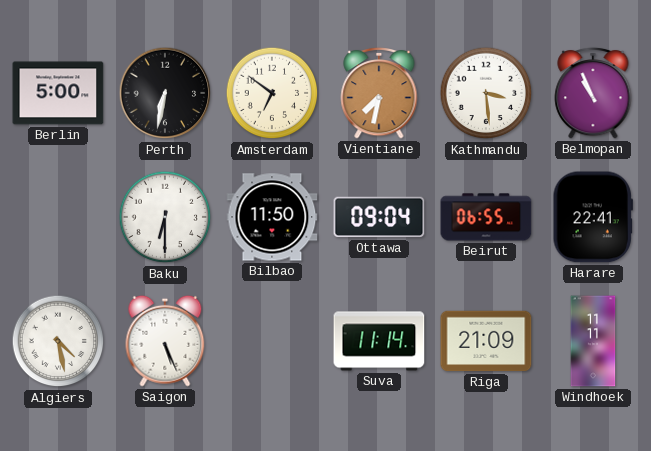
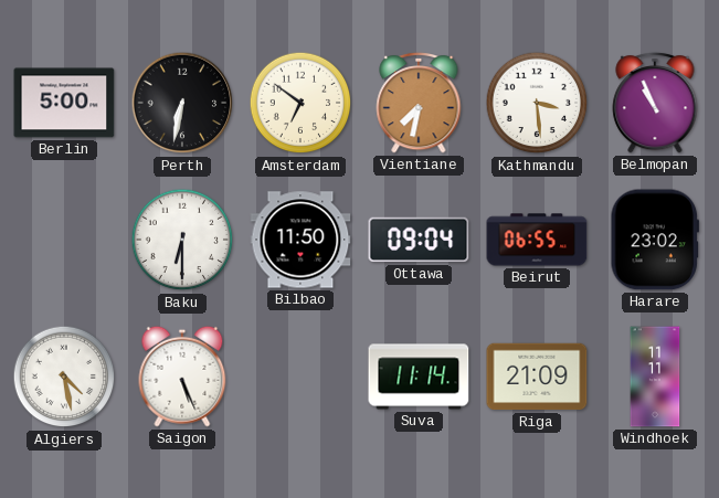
Harare: 22:41 -> 23:02
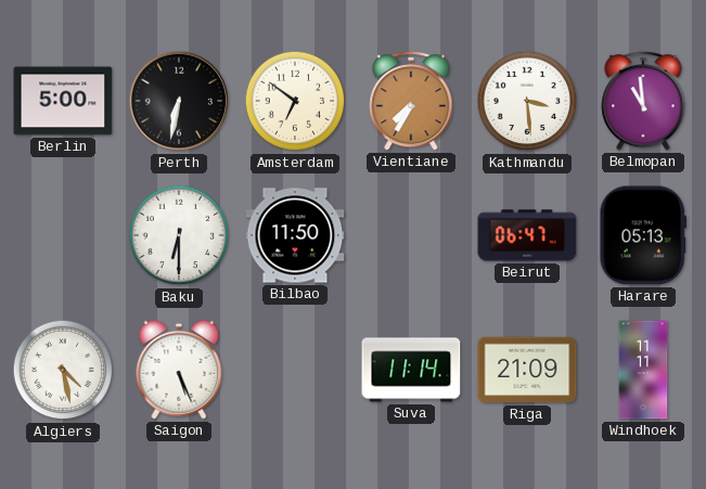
Vientiane: 7:32 -> 7:35
Belmopan: 10:56 -> 10:59
Ottawa: 09:04 -> none
Beirut: 06:55 -> 06:47
Harare: 23:02 -> 05:13
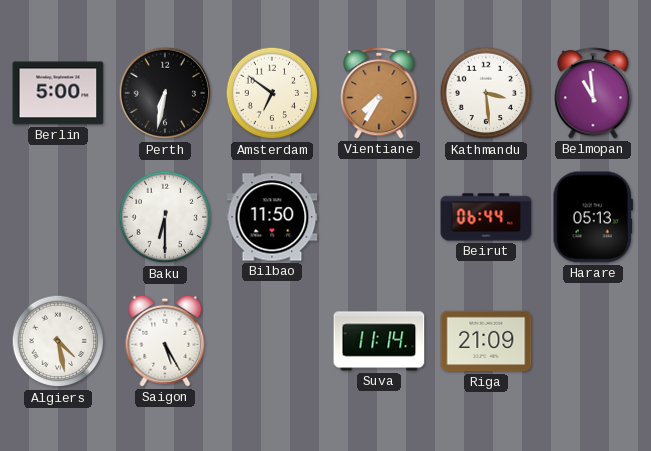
Beirut: 06:47 -> 06:44
Saigon: 5:26 -> 5:25
Windhoek: 11:11 -> none
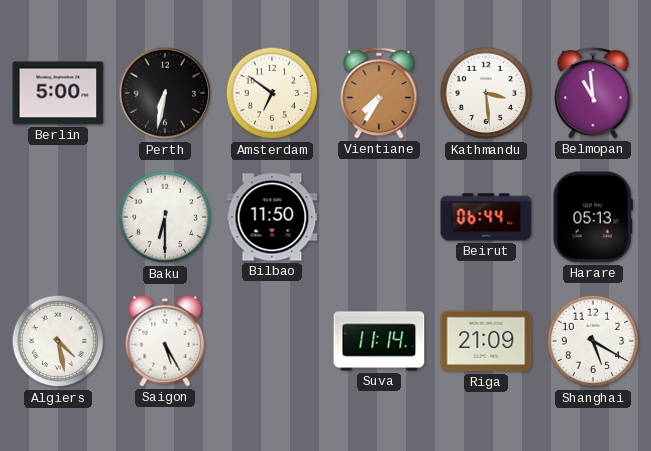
Shanghai: none -> 5:20
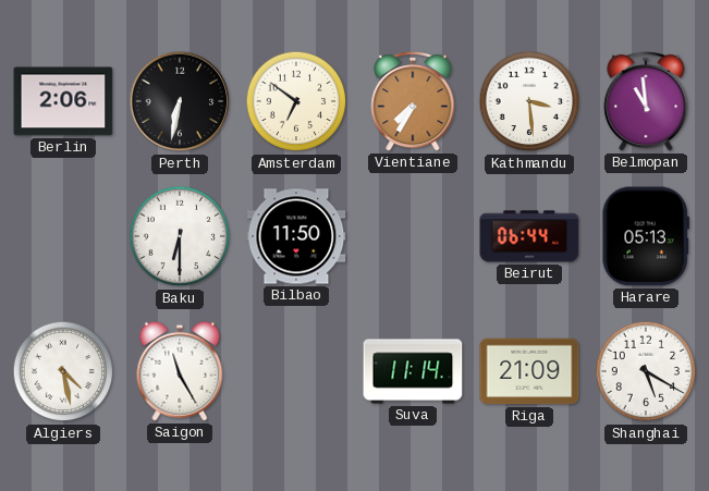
Berlin: 5:00 -> 2:06
Saigon: 5:25 -> 11:25
